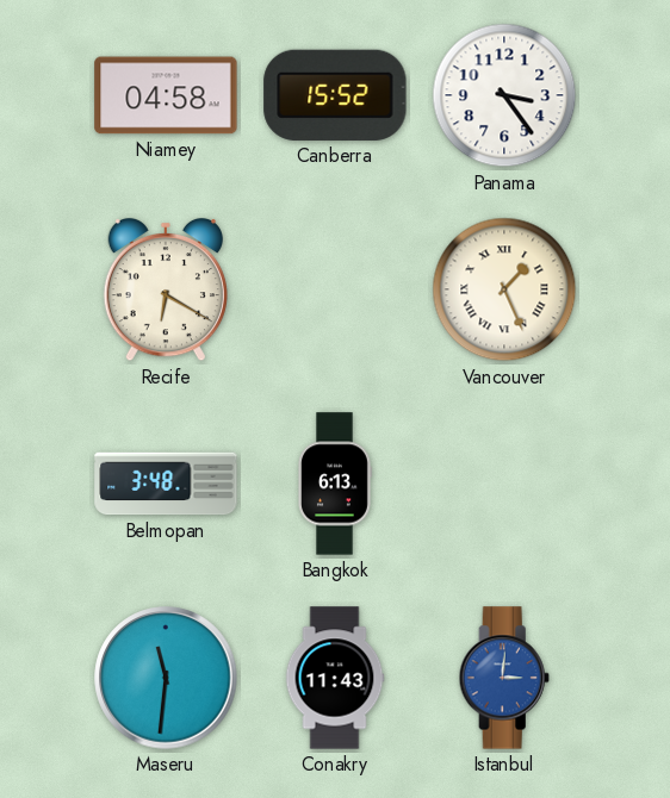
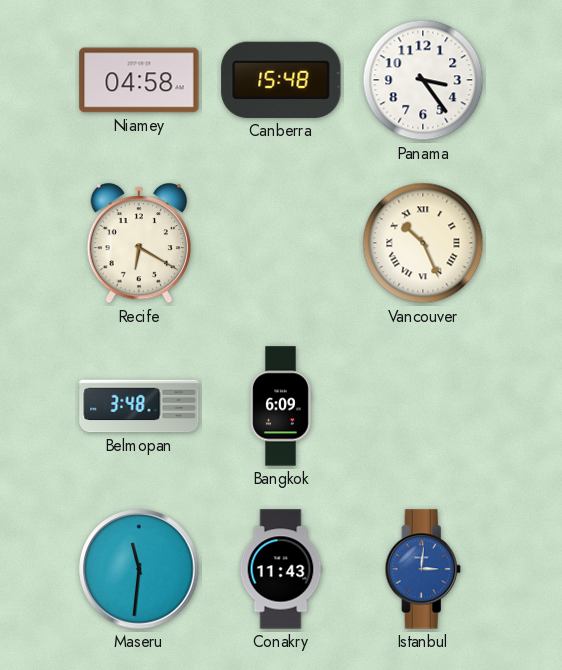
Canberra: 15:52 -> 15:48
Vancouver: 1:26 -> 10:26
Bangkok: 6:13 -> 6:09
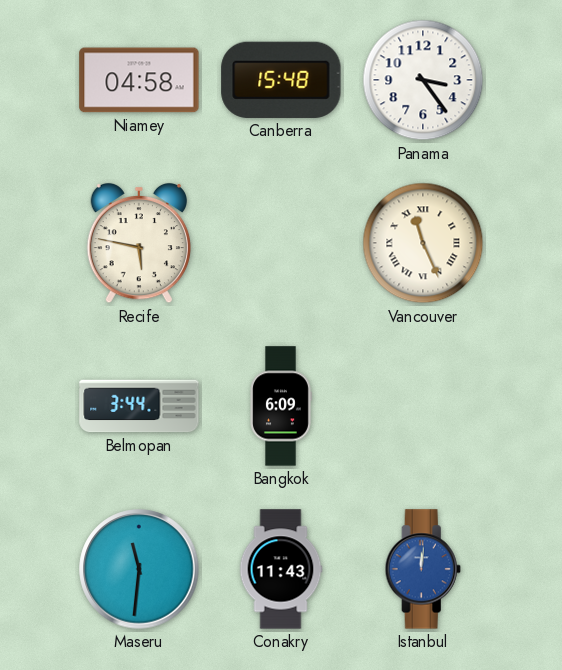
Recife: 6:20 -> 5:47
Vancouver: 10:26 -> 11:26
Belmopan: 3:48 -> 3:44
Istanbul: 3:01 -> 12:01
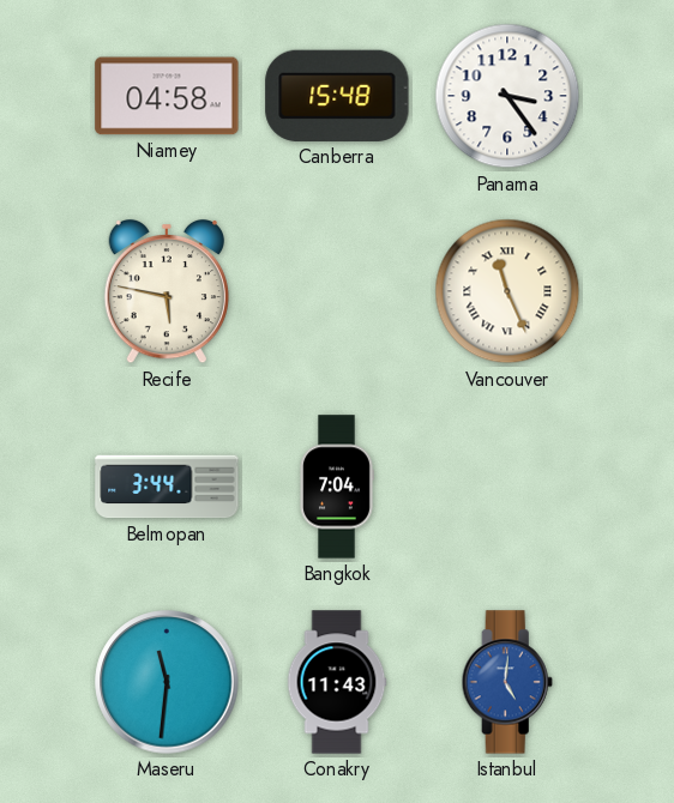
Bangkok: 6:09 -> 7:04
Istanbul: 12:01 -> 5:01
